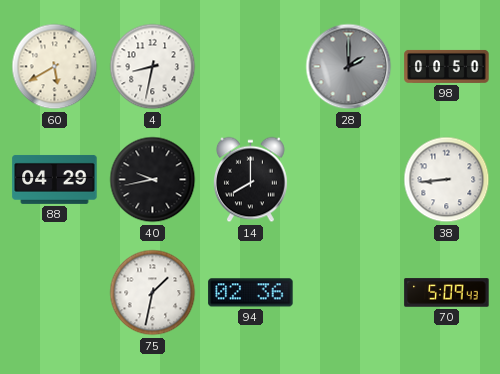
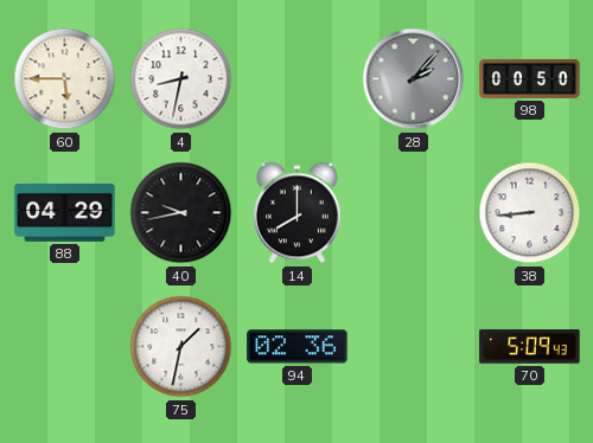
60: 5:40 -> 5:45
28: 2:00 -> 2:07
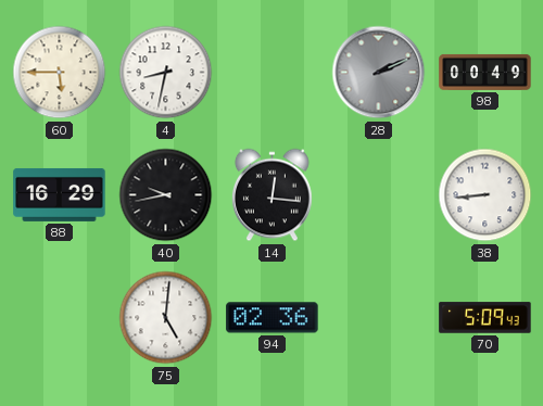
28: 2:07 -> 2:11
98: 00:50 -> 00:49
88: 04:29 -> 16:29
14: 8:00 -> 12:16
75: 1:32 -> 5:01
